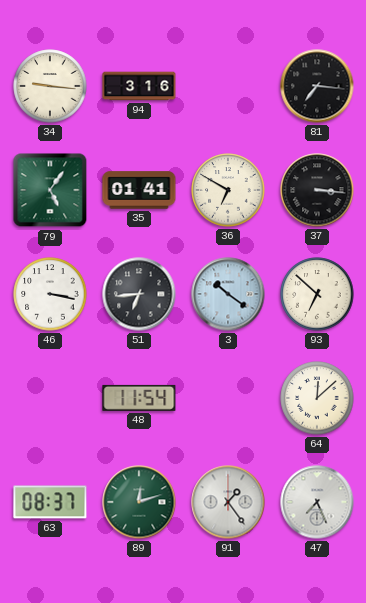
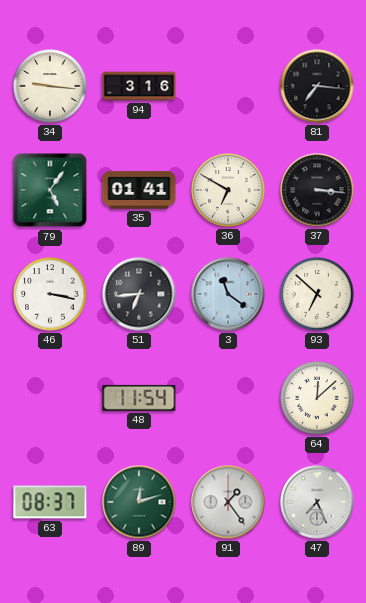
3: 10:21 -> 11:21
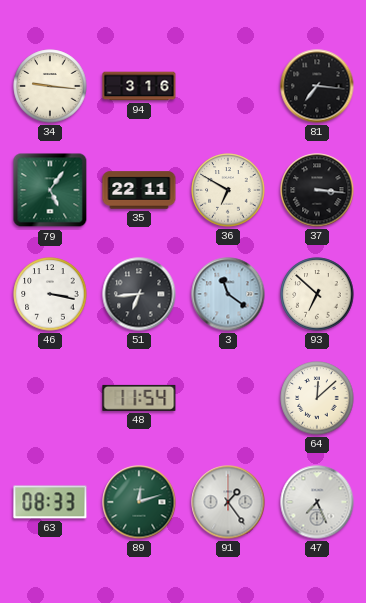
35: 01:41 -> 22:11
63: 08:37 -> 08:33
